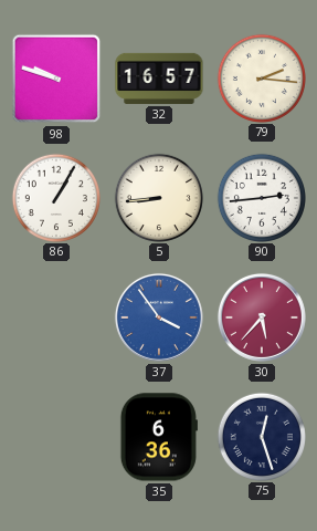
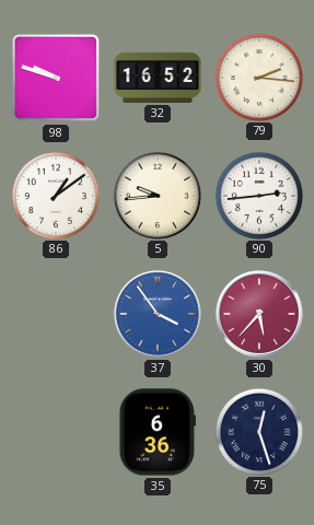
32: 16:57 -> 16:52
86: 1:05 -> 1:09
5: 8:44 -> 9:44
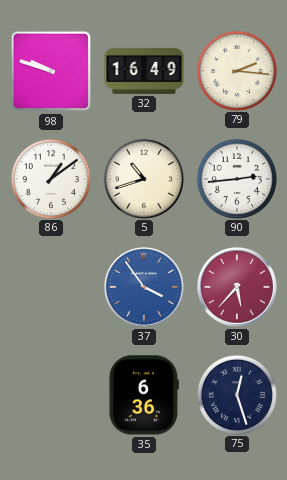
32: 16:52 -> 16:49
5: 9:44 -> 10:42
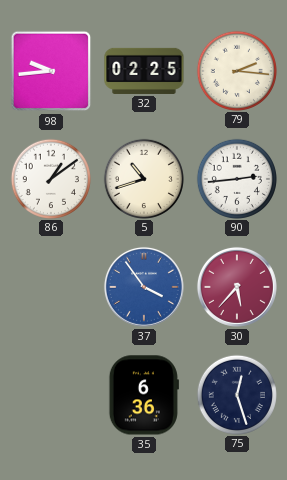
98: 9:48 -> 9:44
32: 16:49 -> 02:25
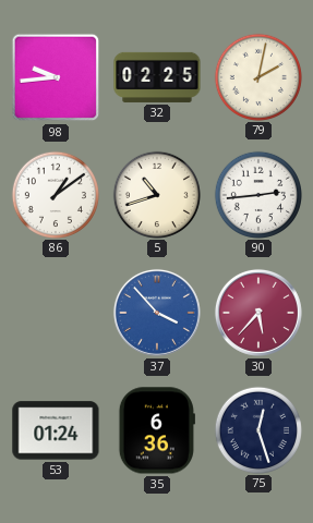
79: 2:16 -> 2:02
37: 3:54 -> 3:53
53: none -> 01:24
